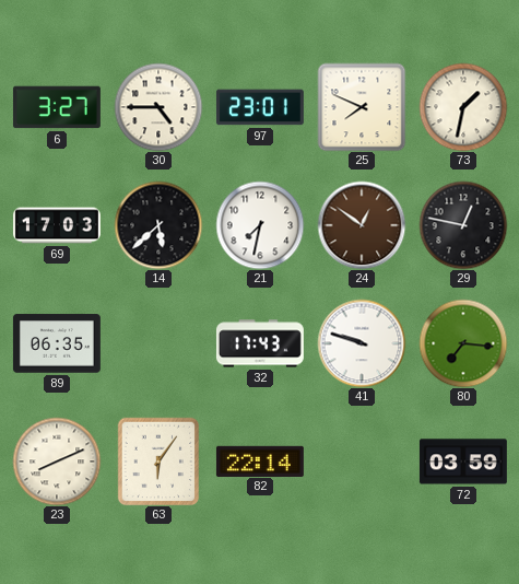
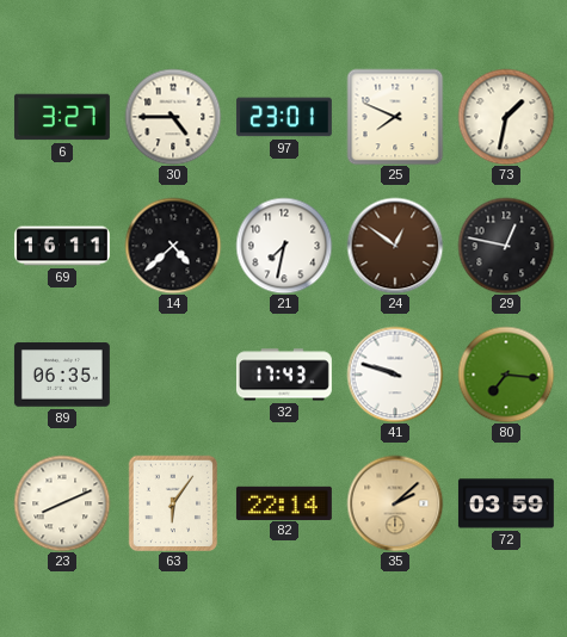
69: 17:03 -> 16:11
14: 5:38 -> 4:38
35: none -> 2:08
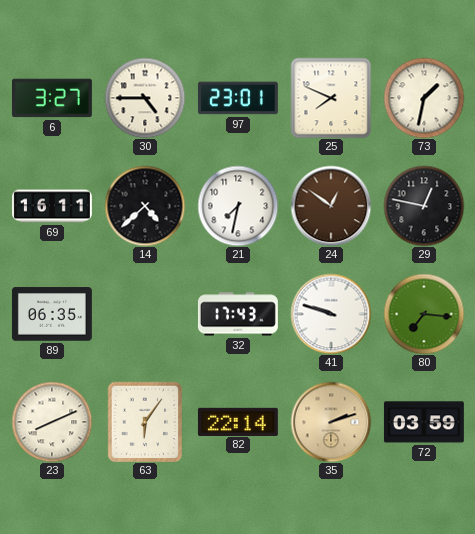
35: 2:08 -> 2:12
